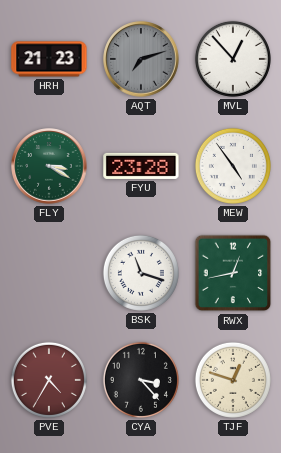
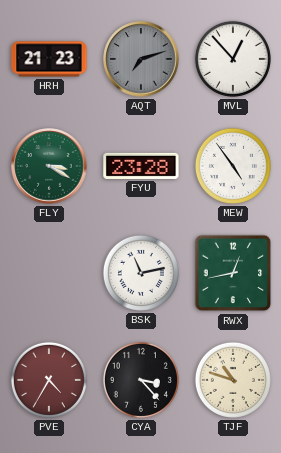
BSK: 11:18 -> 11:13
TJF: 12:48 -> 10:48
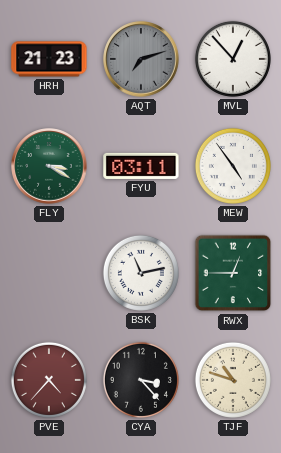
FYU: 23:28 -> 03:11
RWX: 12:43 -> 12:45
PVE: 4:35 -> 4:37
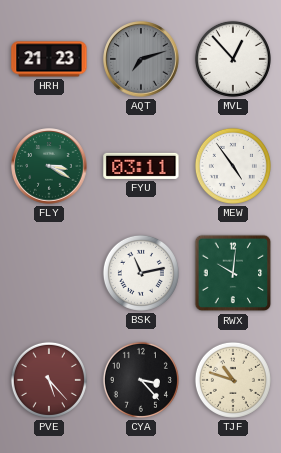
RWX: 12:45 -> 10:01
PVE: 4:37 -> 5:23
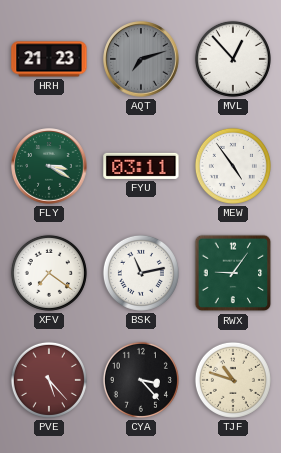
XFV: none -> 7:21
RWX: 10:01 -> 9:06
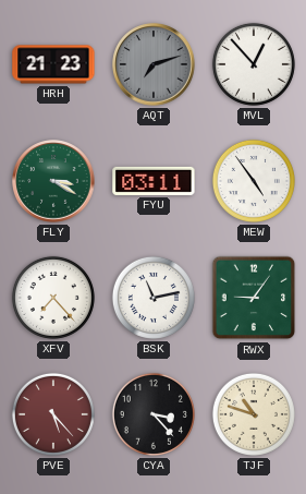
XFV: 7:21 -> 7:23
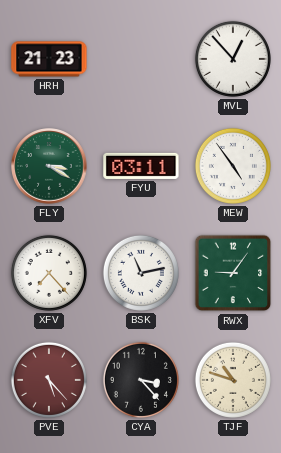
AQT: 7:12 -> none
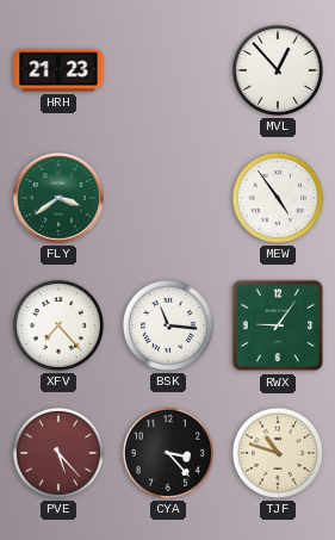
FLY: 3:20 -> 3:39
FYU: 03:11 -> none
BSK: 11:13 -> 11:16
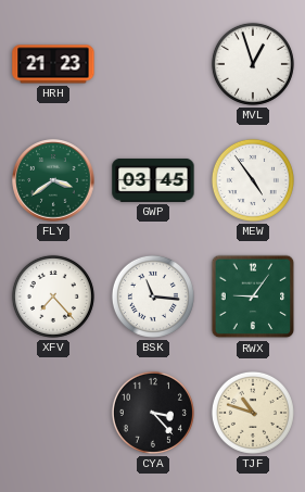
MVL: 12:53 -> 12:57
GWP: none -> 03:45
PVE: 5:23 -> none
